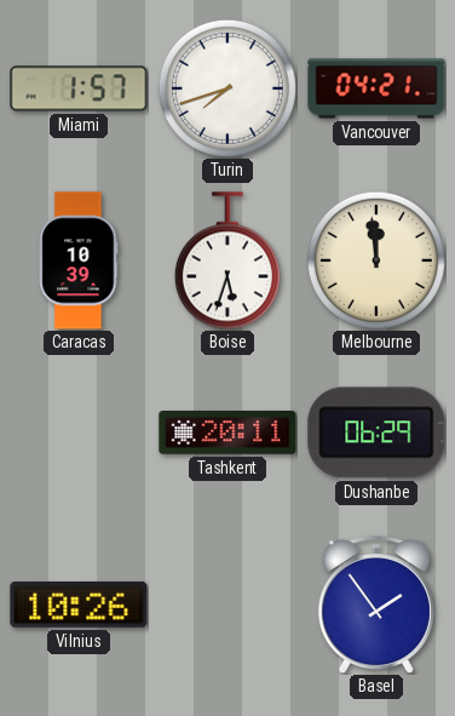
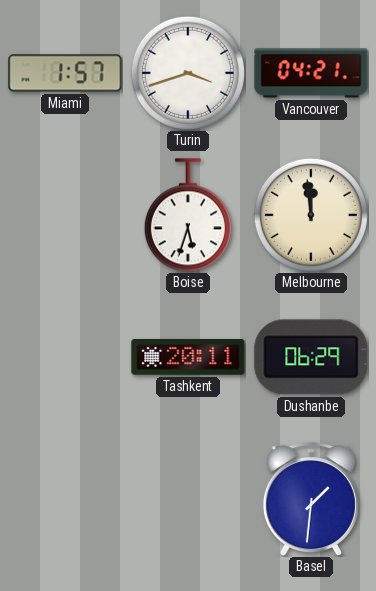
Turin: 7:42 -> 3:42
Caracas: 10:39 -> none
Vilnius: 10:26 -> none
Basel: 1:54 -> 1:31
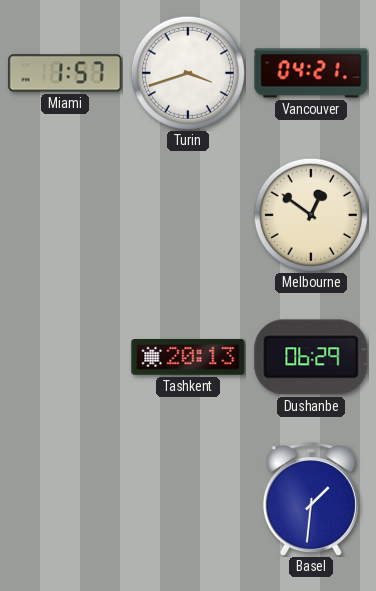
Boise: 5:33 -> none
Melbourne: 11:59 -> 12:51
Tashkent: 20:11 -> 20:13
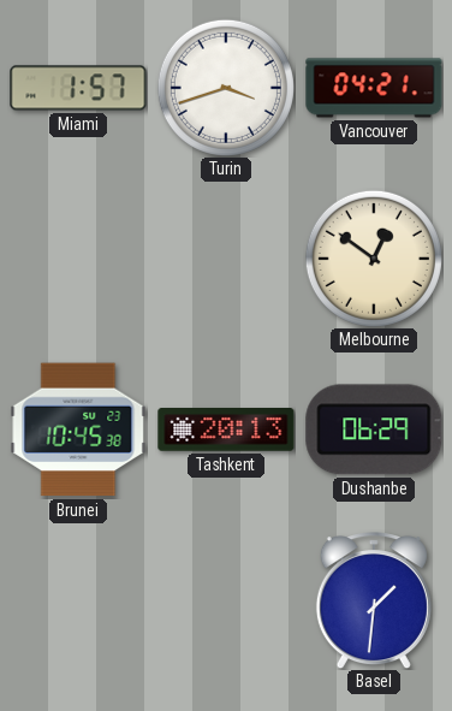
Brunei: none -> 10:45
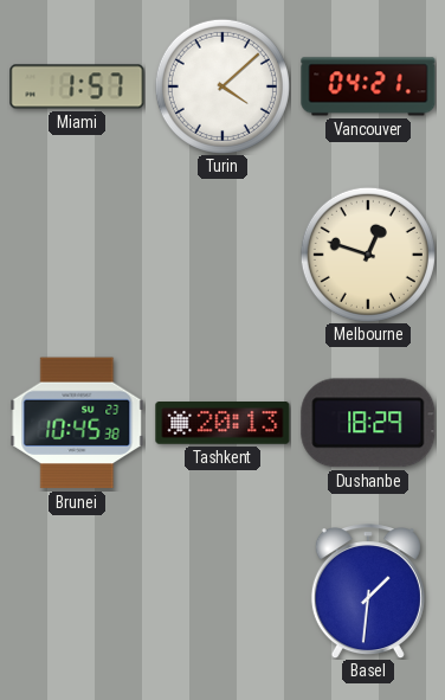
Turin: 3:42 -> 4:08
Melbourne: 12:51 -> 12:48
Dushanbe: 06:29 -> 18:29
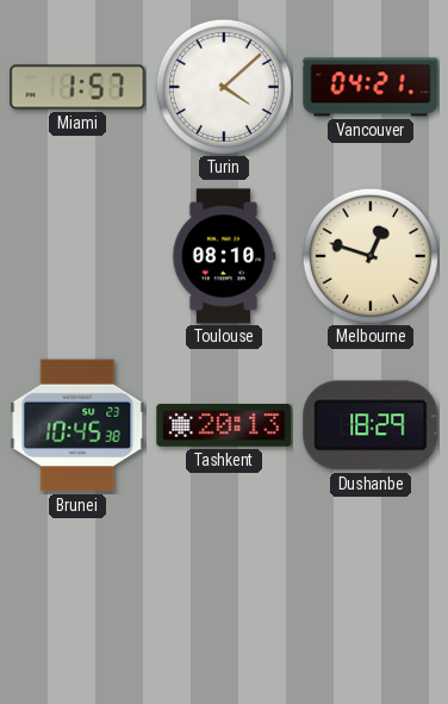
Toulouse: none -> 08:10
Basel: 1:31 -> none
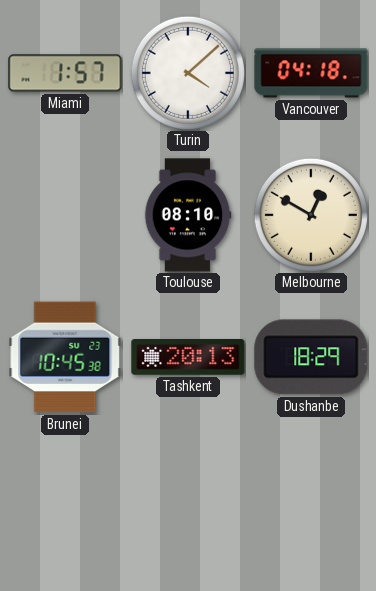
Vancouver: 04:21 -> 04:18
Melbourne: 12:48 -> 12:50
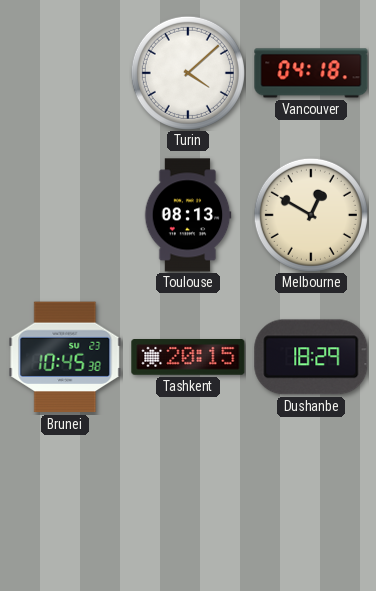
Miami: 1:57 -> none
Toulouse: 08:10 -> 08:13
Tashkent: 20:13 -> 20:15
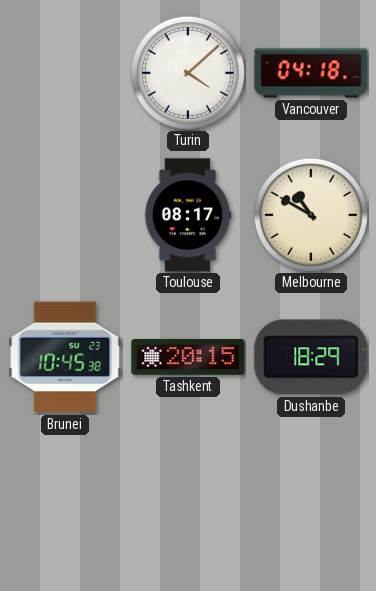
Toulouse: 08:13 -> 08:17
Melbourne: 12:50 -> 10:50
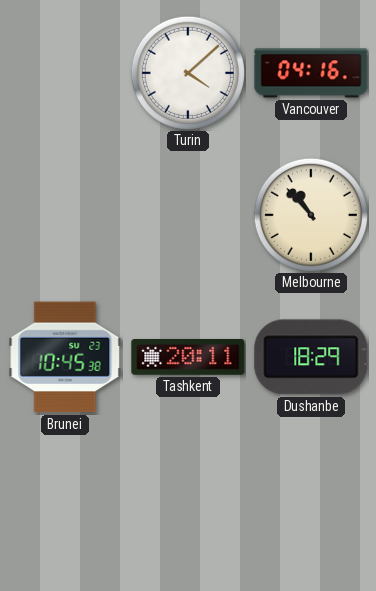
Vancouver: 04:18 -> 04:16
Toulouse: 08:17 -> none
Melbourne: 10:50 -> 10:53
Tashkent: 20:15 -> 20:11
